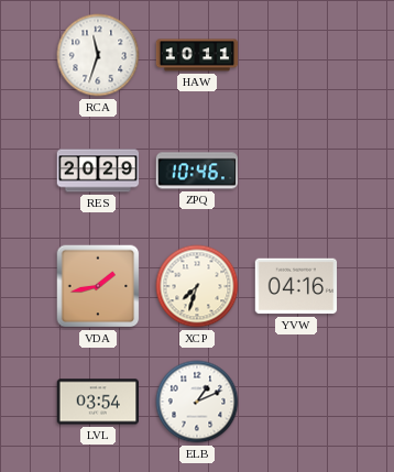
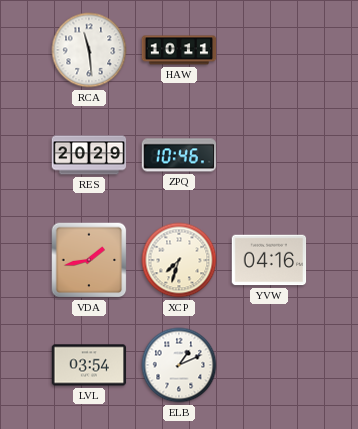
RCA: 11:33 -> 11:29
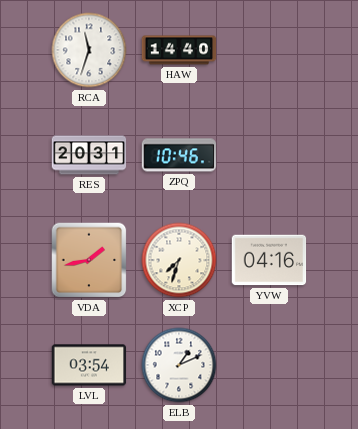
RCA: 11:29 -> 11:33
HAW: 10:11 -> 14:40
RES: 20:29 -> 20:31
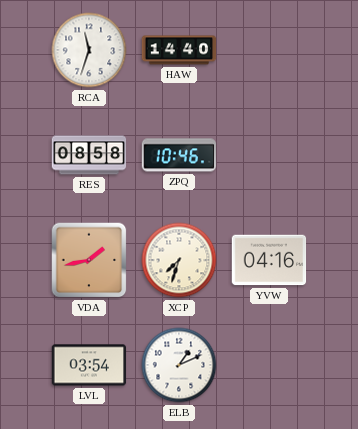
RES: 20:31 -> 08:58
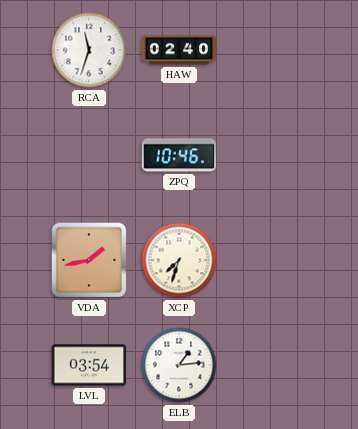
HAW: 14:40 -> 02:40
RES: 08:58 -> none
YVW: 04:16 -> none
ELB: 1:11 -> 1:14
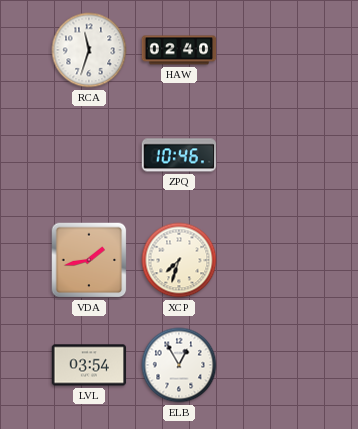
ELB: 1:14 -> 12:55
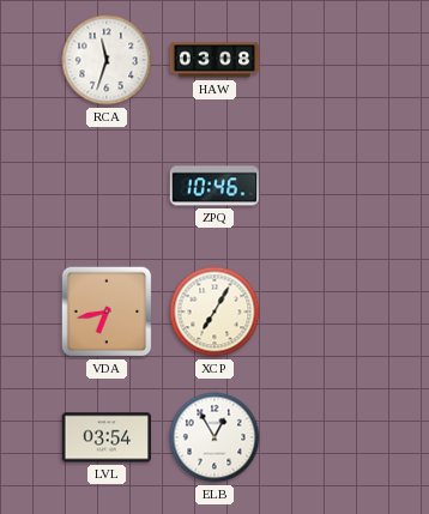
HAW: 02:40 -> 03:08
VDA: 1:43 -> 6:43
XCP: 7:33 -> 7:05
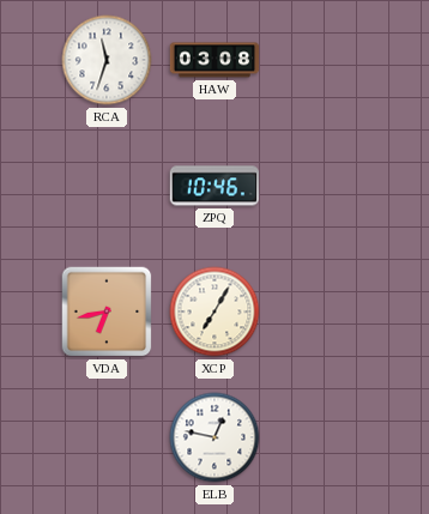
LVL: 03:54 -> none
ELB: 12:55 -> 12:47
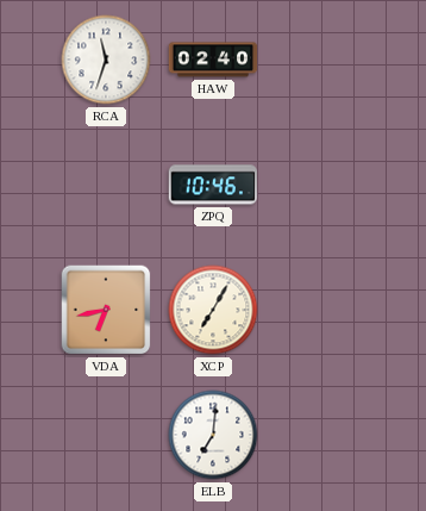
HAW: 03:08 -> 02:40
ELB: 12:47 -> 7:01
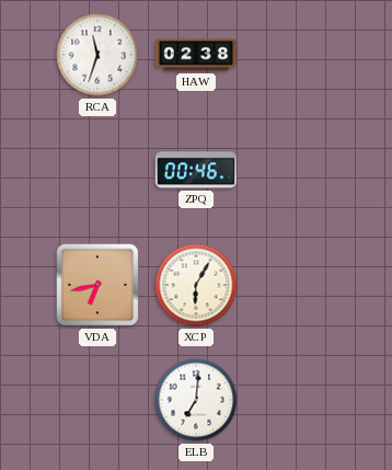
HAW: 02:40 -> 02:38
ZPQ: 10:46 -> 00:46
XCP: 7:05 -> 6:05
